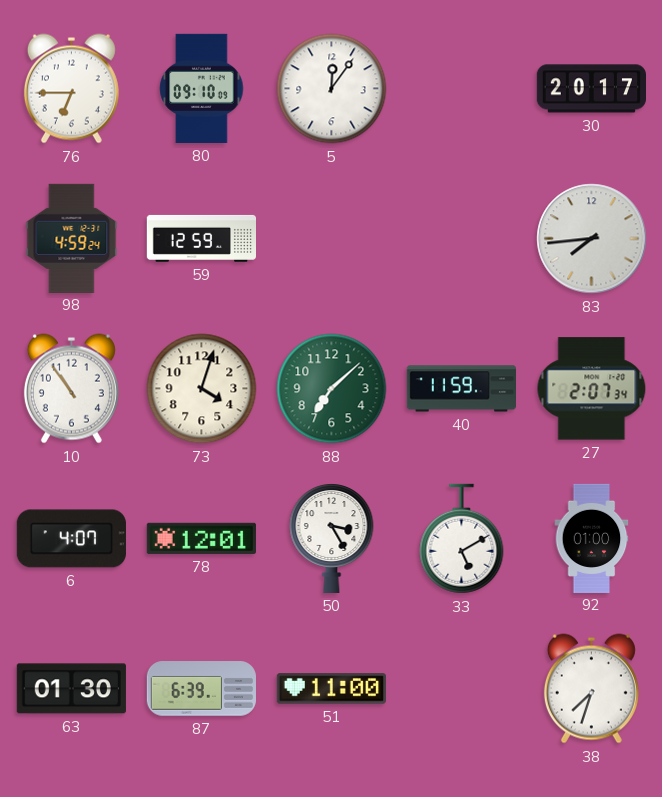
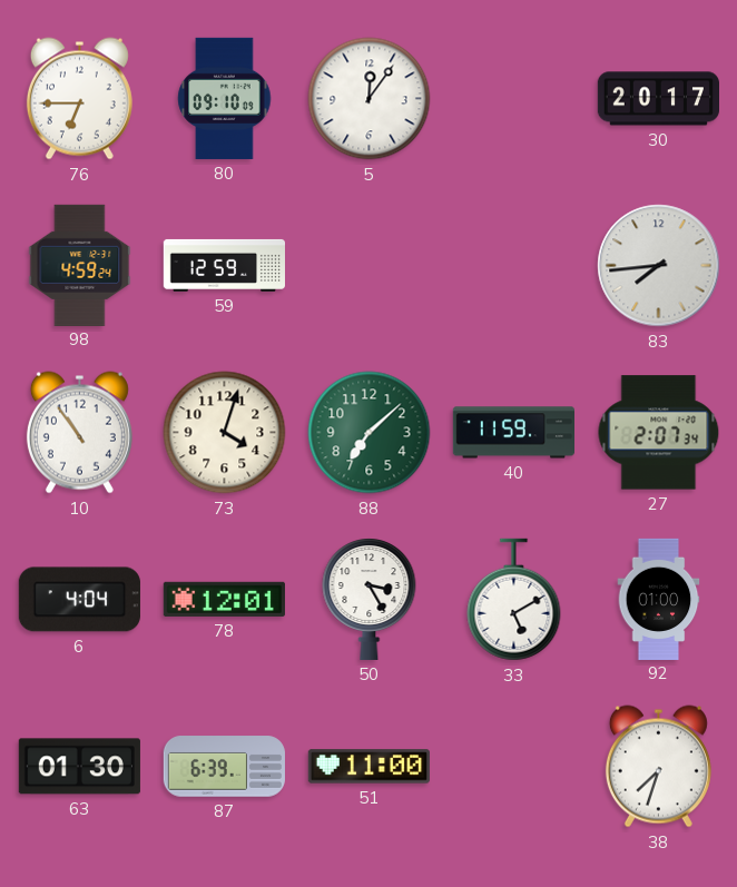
6: 4:07 -> 4:04
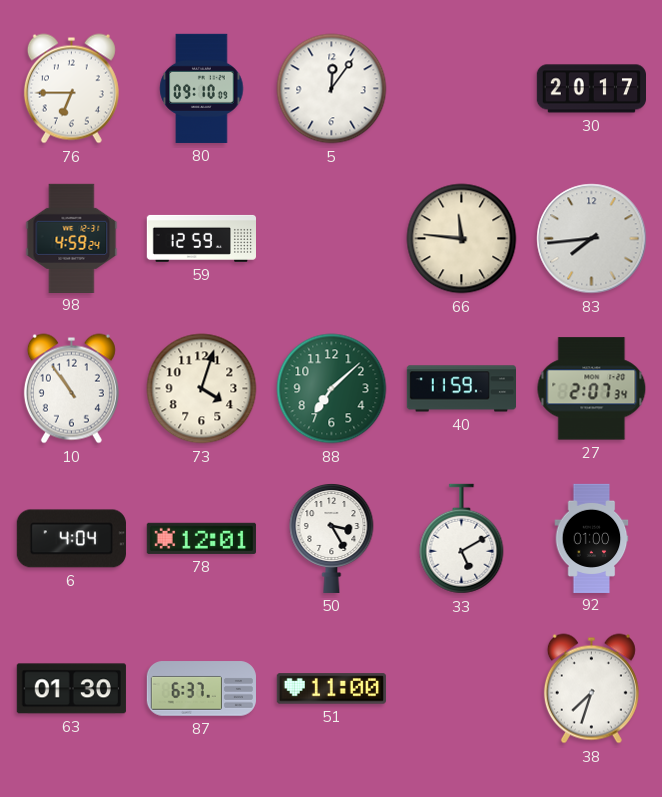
66: none -> 11:46
87: 6:39 -> 6:37
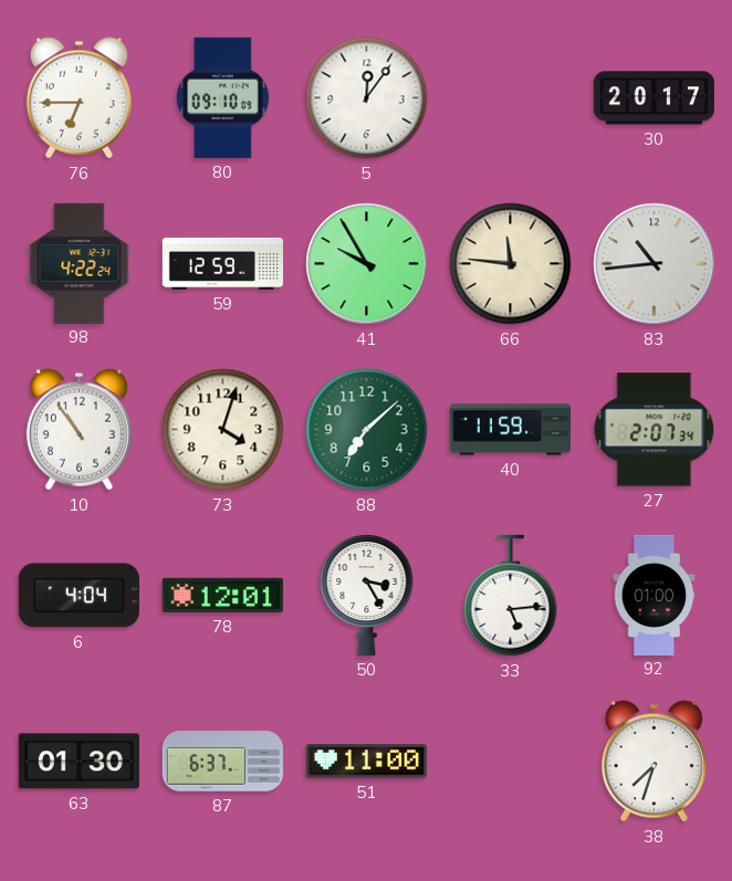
98: 4:59 -> 4:22
41: none -> 9:55
83: 7:44 -> 10:44
33: 5:10 -> 5:14
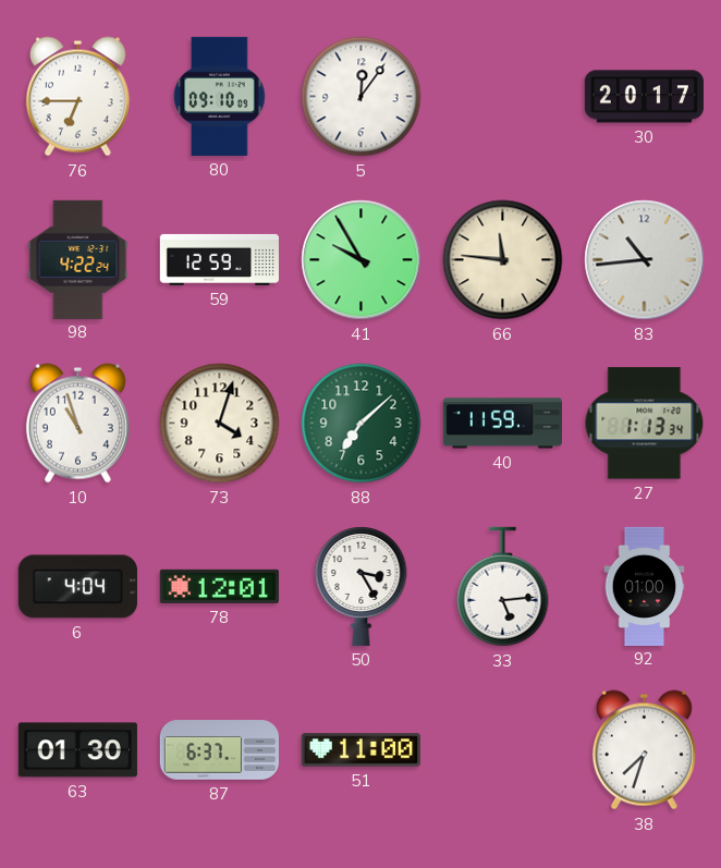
10: 10:54 -> 10:57
27: 2:07 -> 1:13
